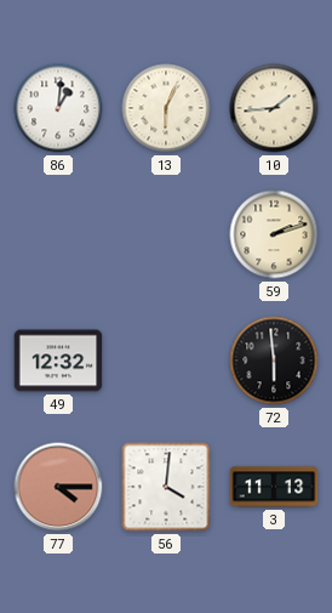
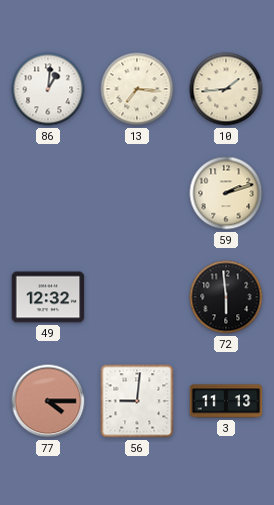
13: 6:04 -> 7:16
56: 4:01 -> 9:01
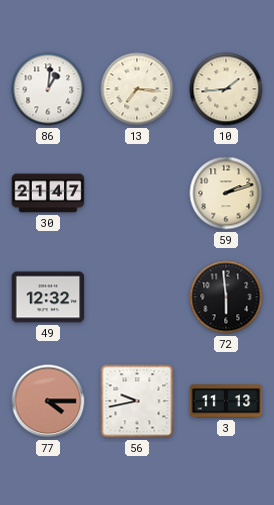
30: none -> 21:47
56: 9:01 -> 9:43
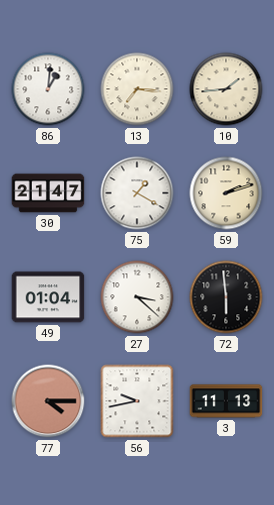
75: none -> 1:20
49: 12:32 -> 01:04
27: none -> 3:22
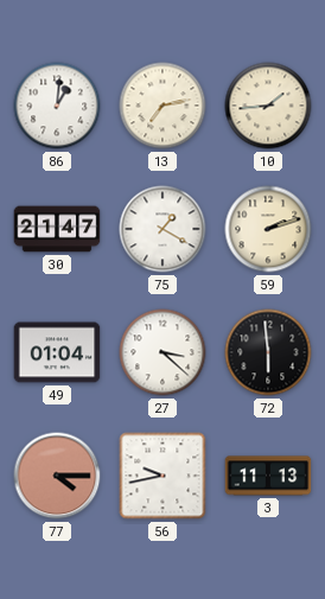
13: 7:16 -> 7:13
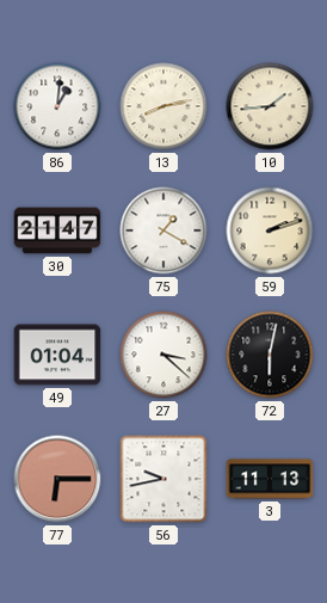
13: 7:13 -> 8:13
72: 5:59 -> 6:02
77: 4:15 -> 6:15
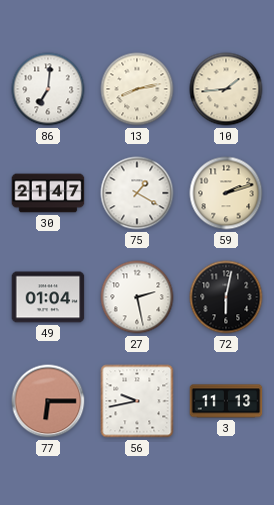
86: 1:01 -> 7:01
27: 3:22 -> 2:28
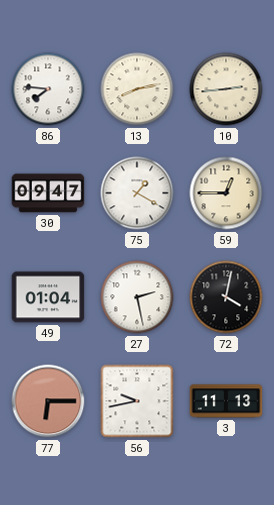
86: 7:01 -> 7:46
10: 1:44 -> 2:44
30: 21:47 -> 09:47
59: 2:12 -> 12:45
72: 6:02 -> 4:02
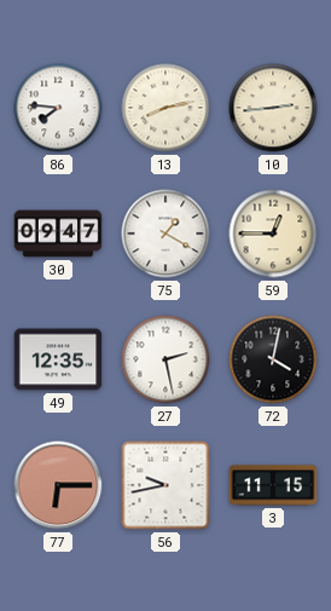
49: 01:04 -> 12:35
3: 11:13 -> 11:15
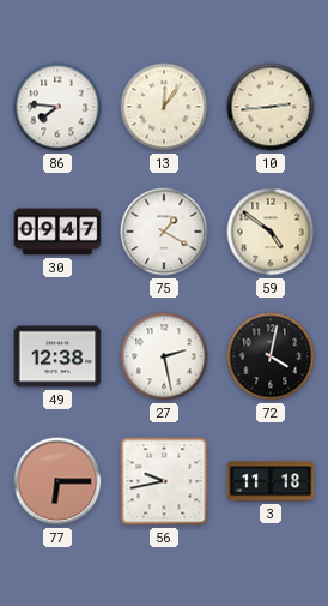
13: 8:13 -> 12:06
59: 12:45 -> 4:51
49: 12:35 -> 12:38
3: 11:15 -> 11:18
